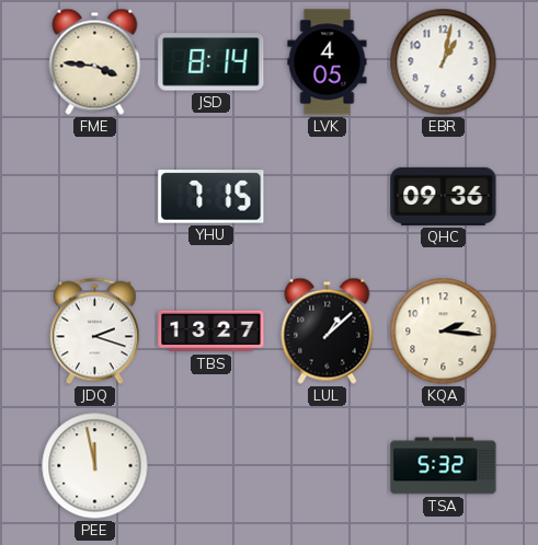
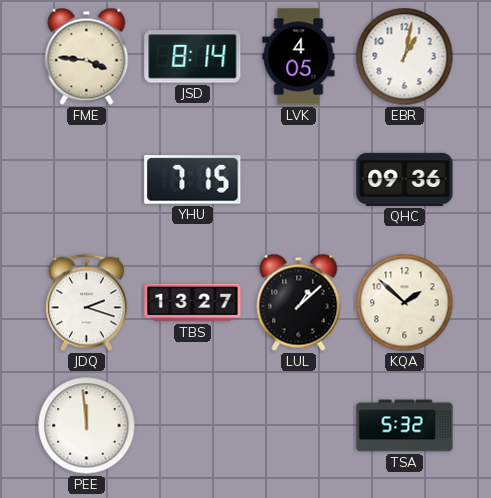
KQA: 2:16 -> 1:52
PEE: 11:58 -> 11:59
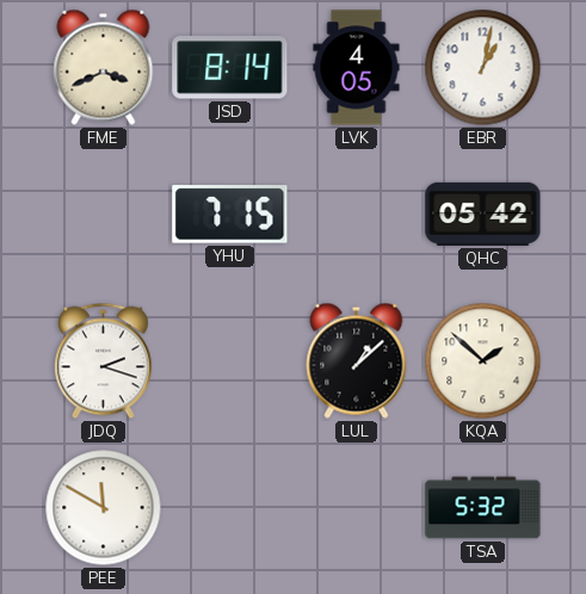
FME: 3:46 -> 3:41
QHC: 09:36 -> 05:42
TBS: 13:27 -> none
PEE: 11:59 -> 11:50
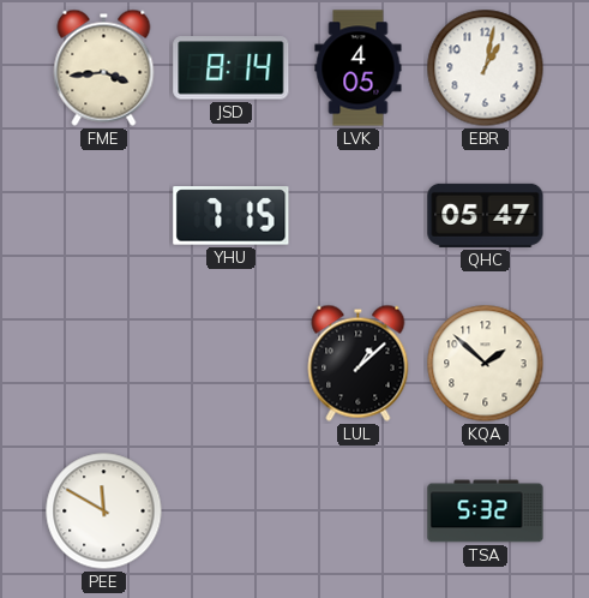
FME: 3:41 -> 3:44
QHC: 05:42 -> 05:47
JDQ: 2:18 -> none
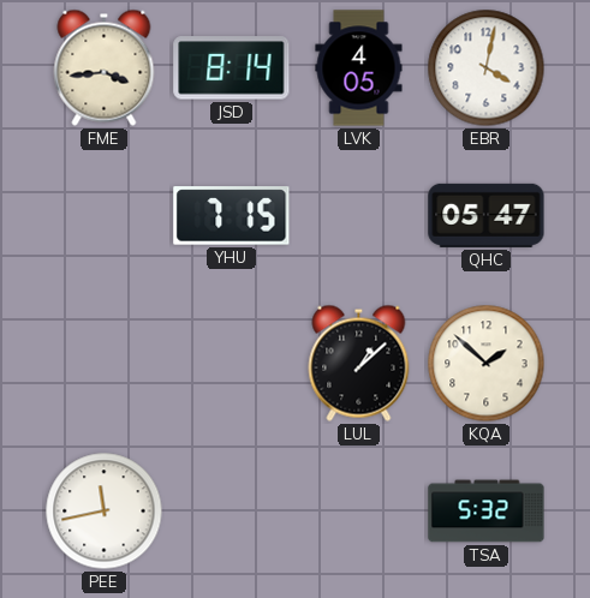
EBR: 1:02 -> 4:02
PEE: 11:50 -> 11:43
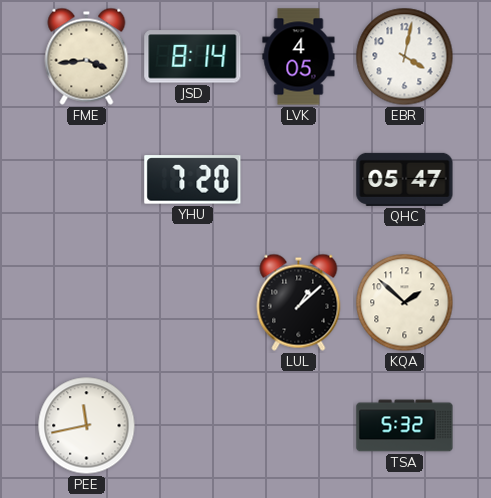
YHU: 7:15 -> 7:20
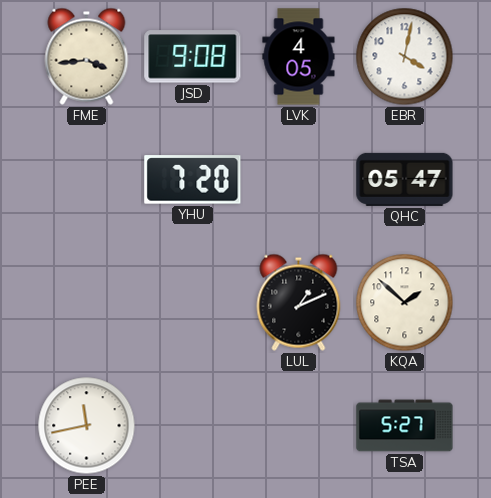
JSD: 8:14 -> 9:08
LUL: 1:08 -> 1:11
TSA: 5:32 -> 5:27
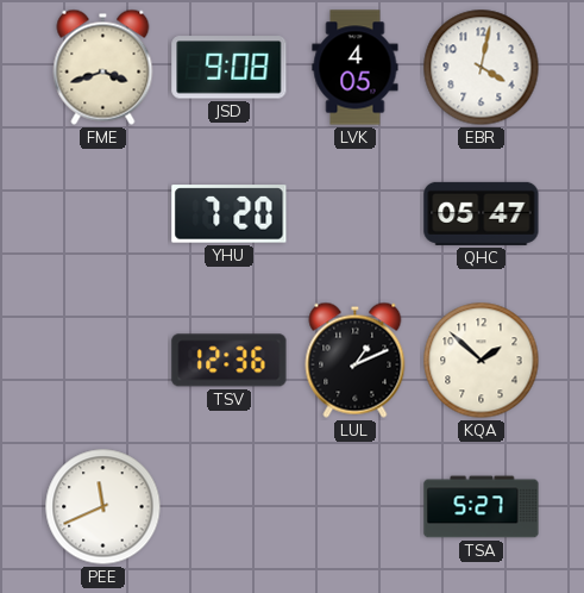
FME: 3:44 -> 3:42
TSV: none -> 12:36
PEE: 11:43 -> 11:41
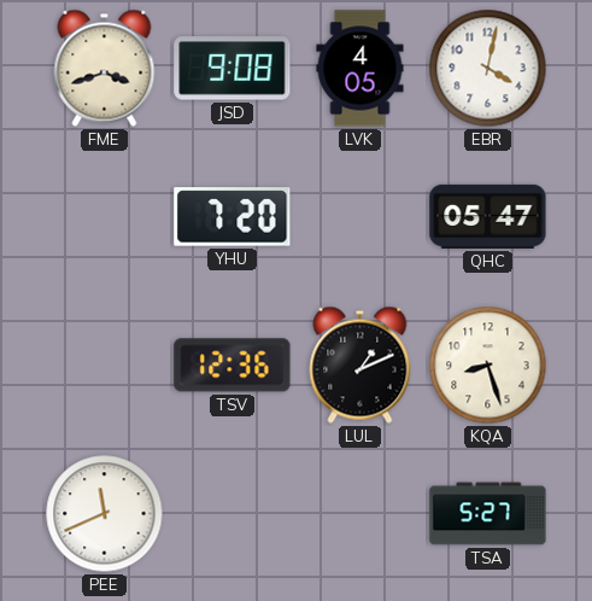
KQA: 1:52 -> 8:27
